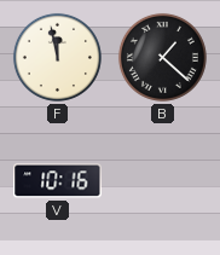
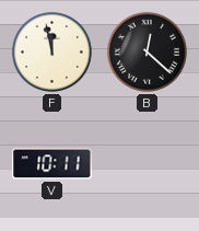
B: 1:22 -> 12:22
V: 10:16 -> 10:11
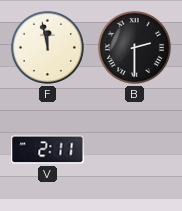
B: 12:22 -> 2:30
V: 10:11 -> 2:11
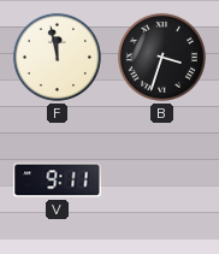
B: 2:30 -> 3:33
V: 2:11 -> 9:11
